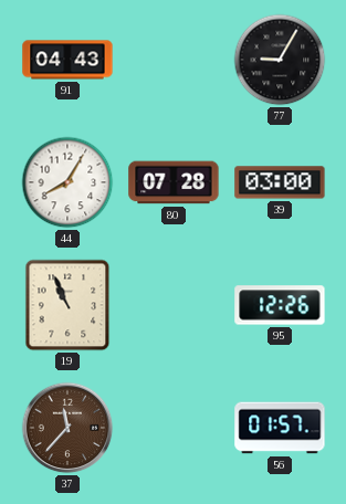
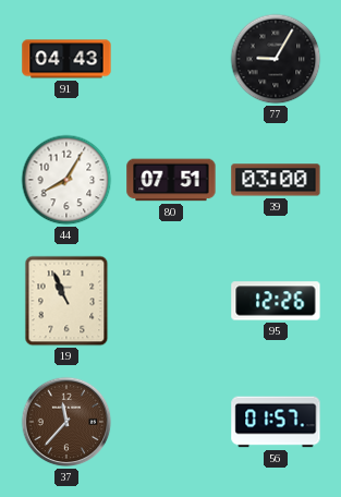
80: 07:28 -> 07:51
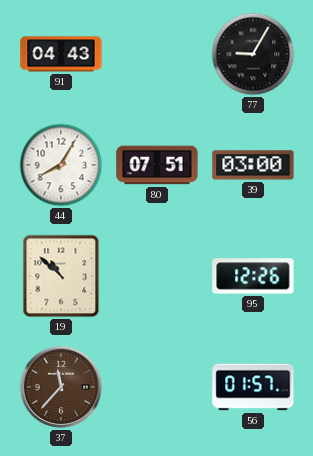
19: 10:56 -> 10:52
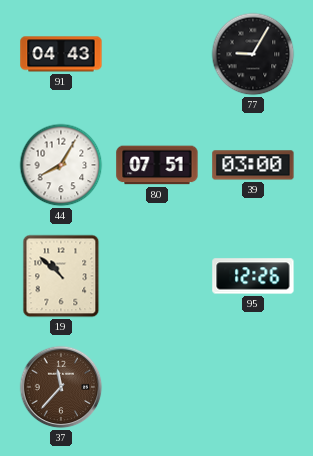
56: 01:57 -> none
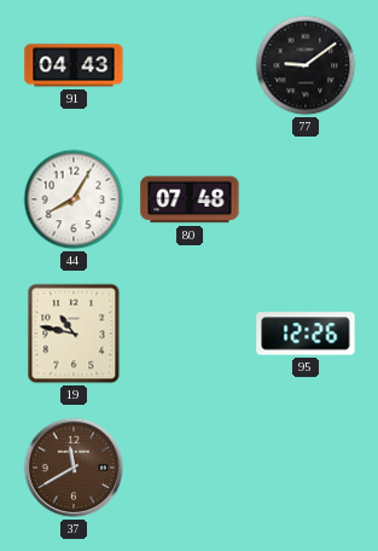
77: 9:05 -> 9:09
80: 07:51 -> 07:48
39: 03:00 -> none
19: 10:52 -> 10:47
37: 11:37 -> 11:40
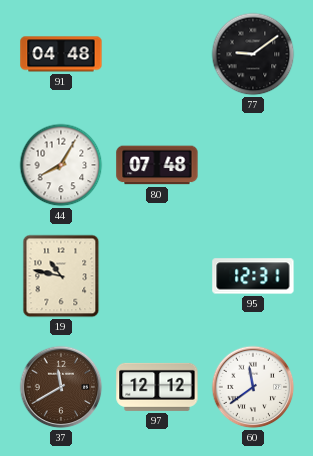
91: 04:43 -> 04:48
95: 12:26 -> 12:31
97: none -> 12:12
60: none -> 11:39
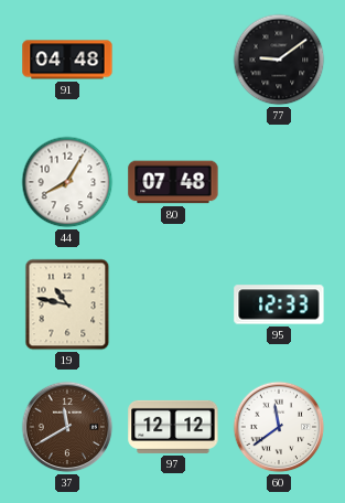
95: 12:31 -> 12:33
